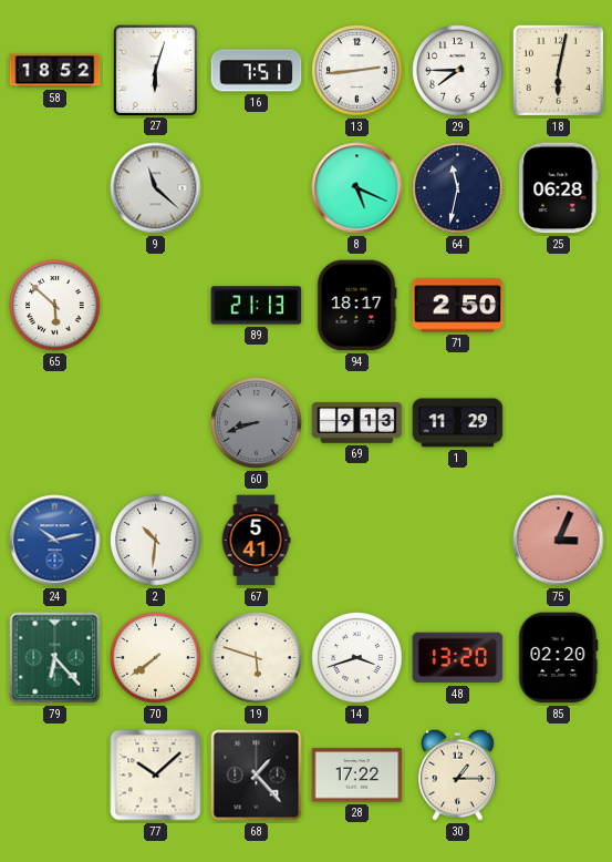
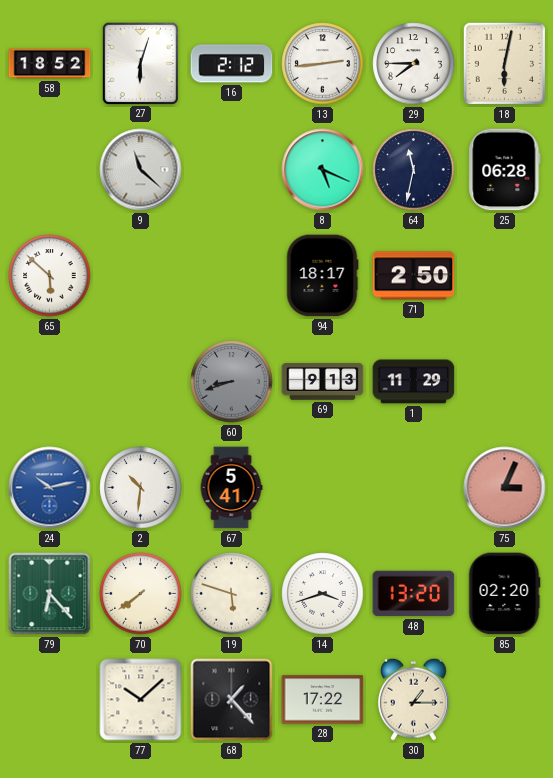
16: 7:51 -> 2:12
89: 21:13 -> none
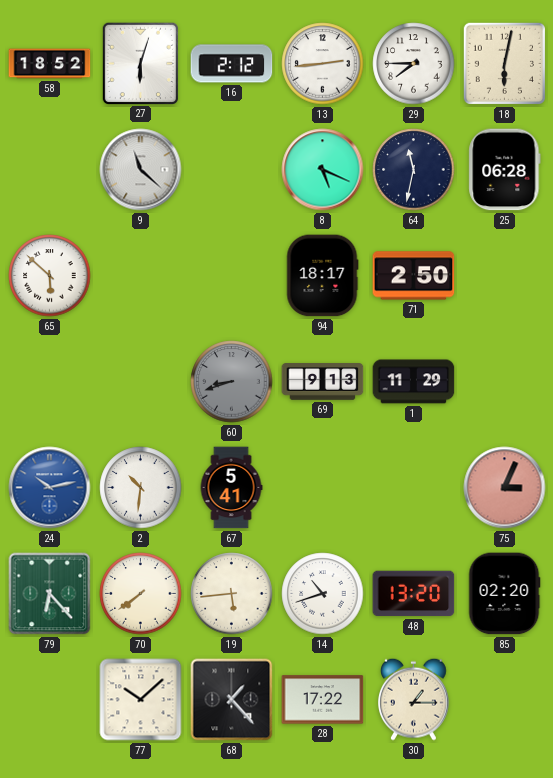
19: 5:48 -> 5:44
14: 3:42 -> 10:42
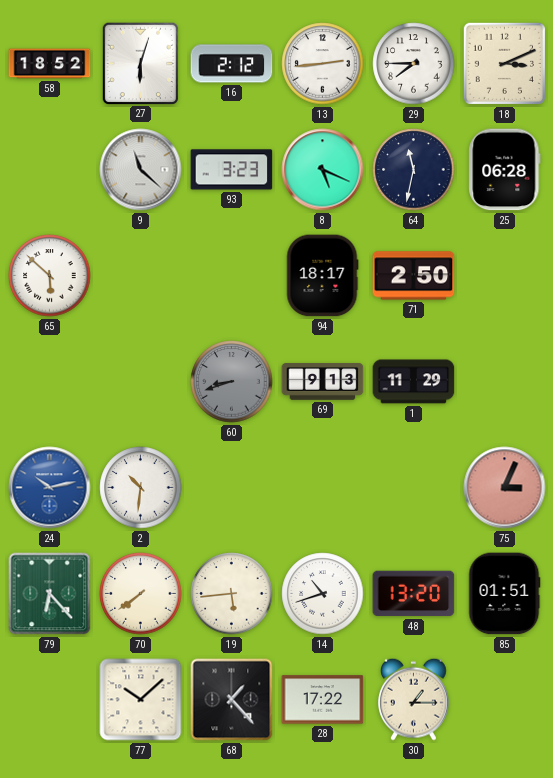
18: 6:02 -> 3:11
93: none -> 3:23
67: 5:41 -> none
85: 02:20 -> 01:51
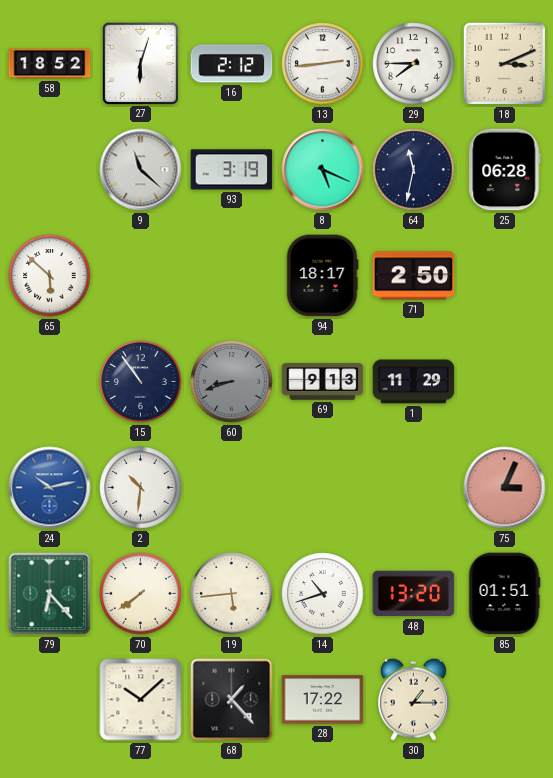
93: 3:23 -> 3:19
15: none -> 10:54
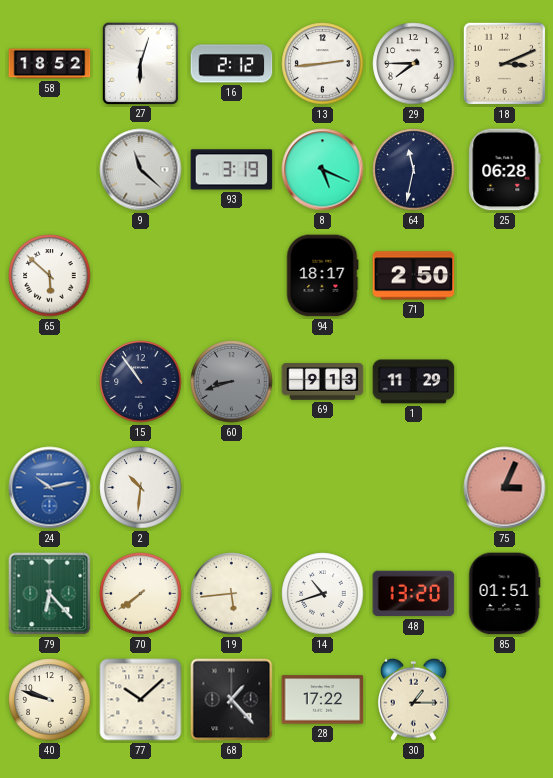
40: none -> 9:48
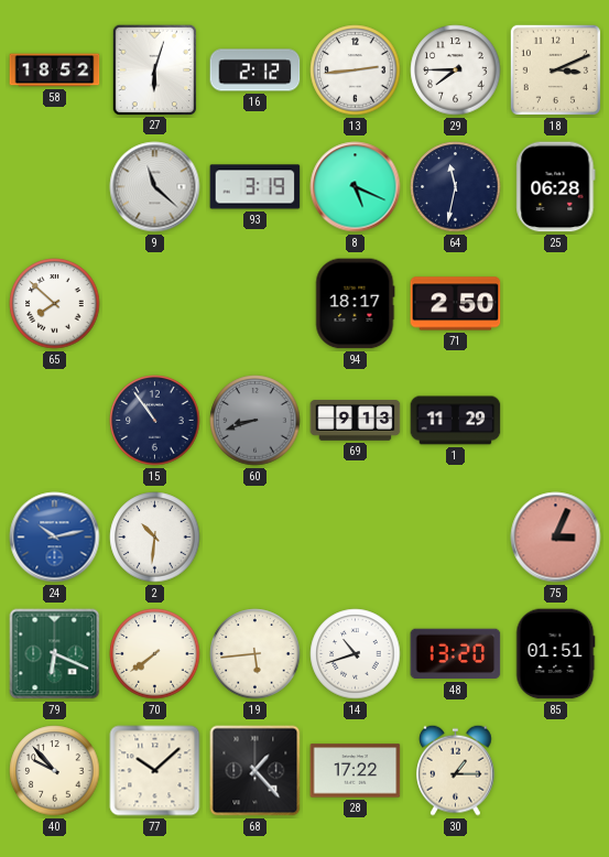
65: 5:52 -> 7:52
79: 6:23 -> 6:19
40: 9:48 -> 9:53
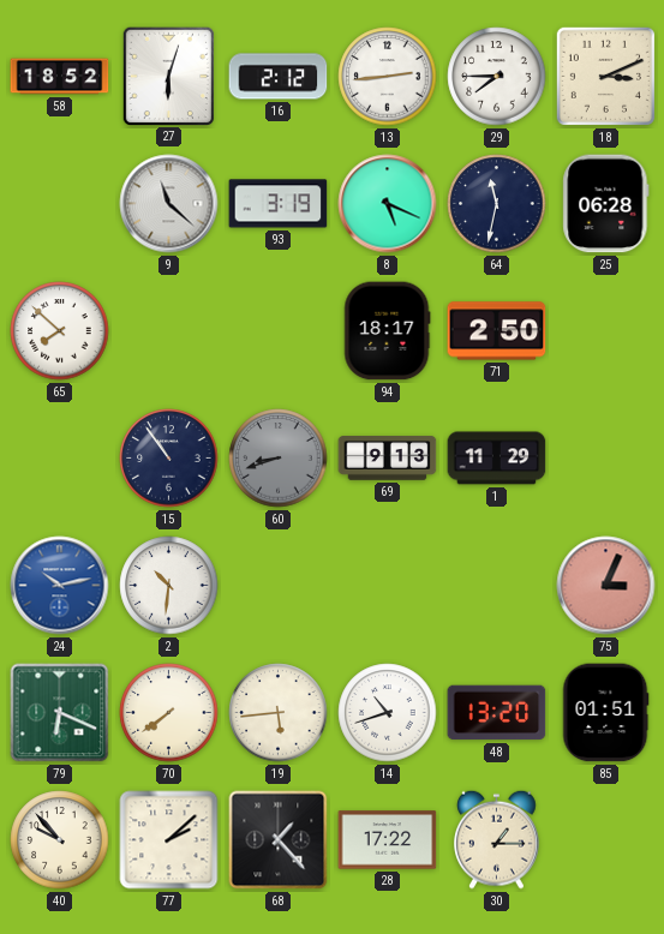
77: 10:08 -> 2:08
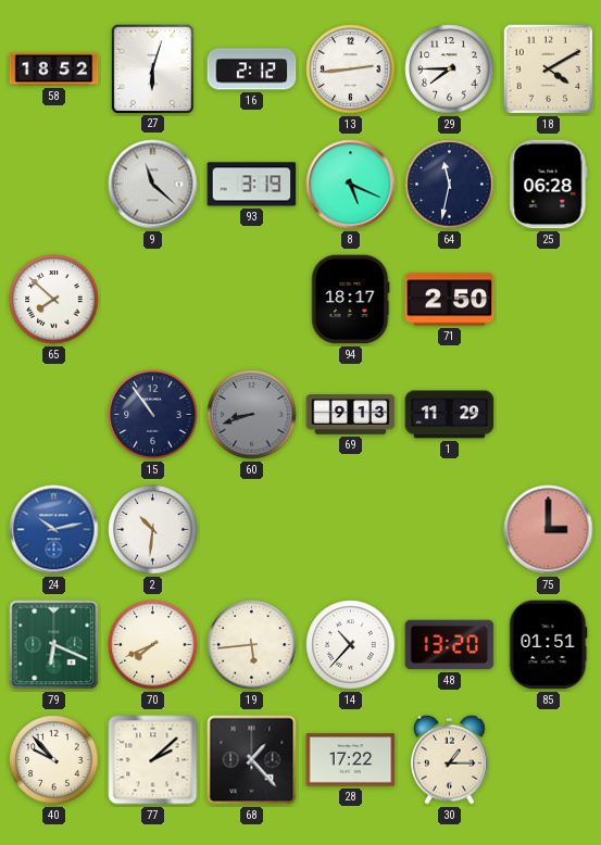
18: 3:11 -> 4:10
75: 3:04 -> 3:00
70: 7:39 -> 7:41
14: 10:42 -> 10:37
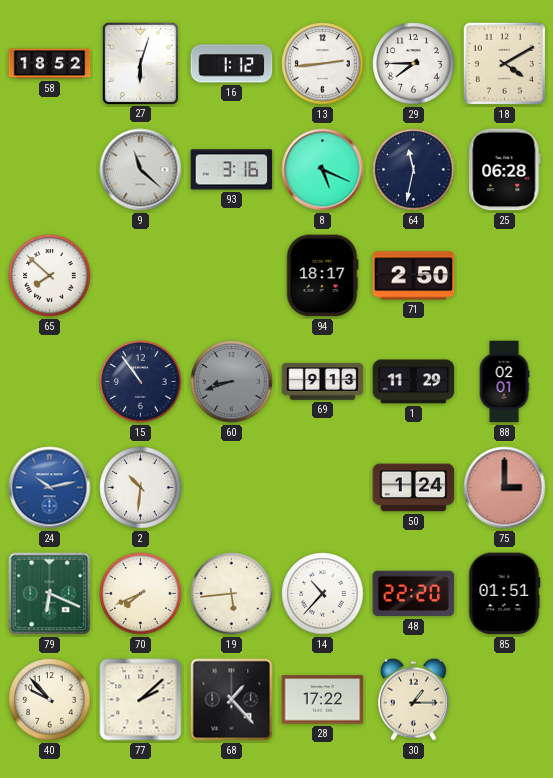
16: 2:12 -> 1:12
93: 3:19 -> 3:16
88: none -> 02:01
50: none -> 1:24
48: 13:20 -> 22:20
